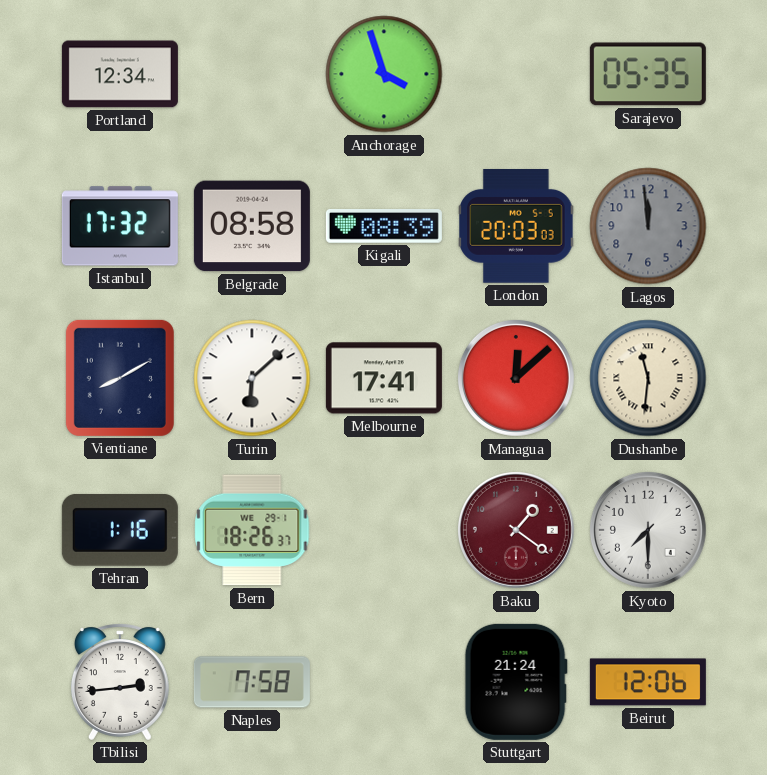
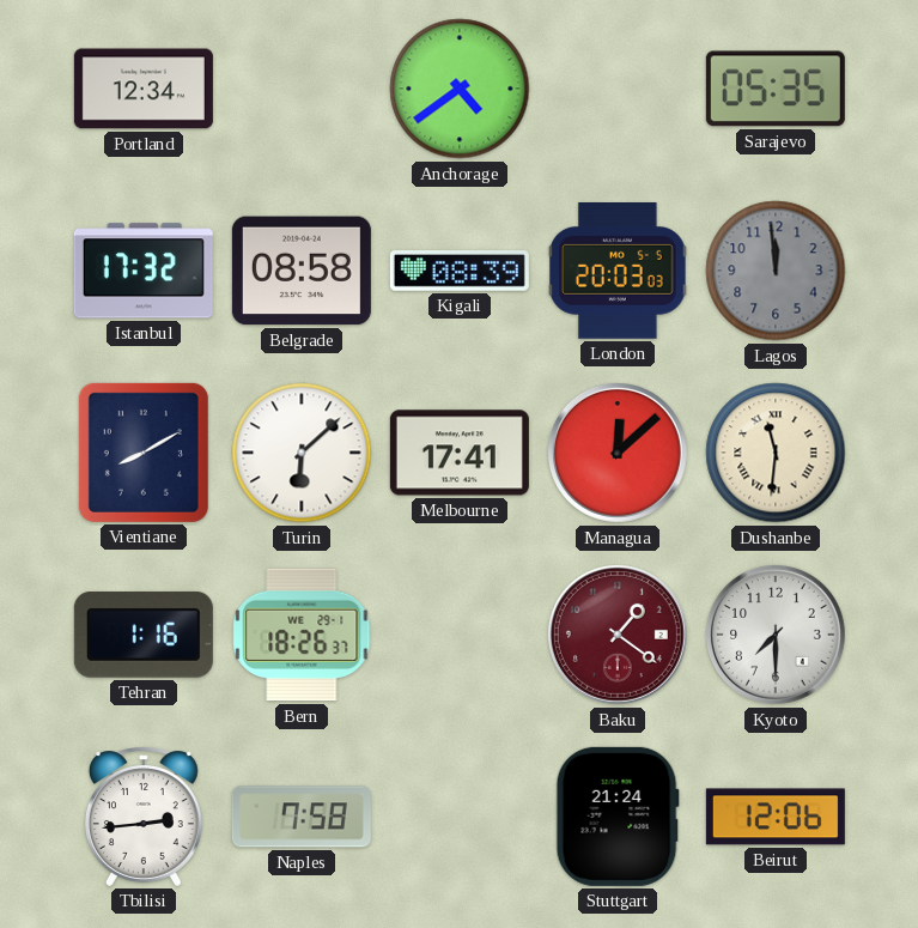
Anchorage: 3:57 -> 4:39
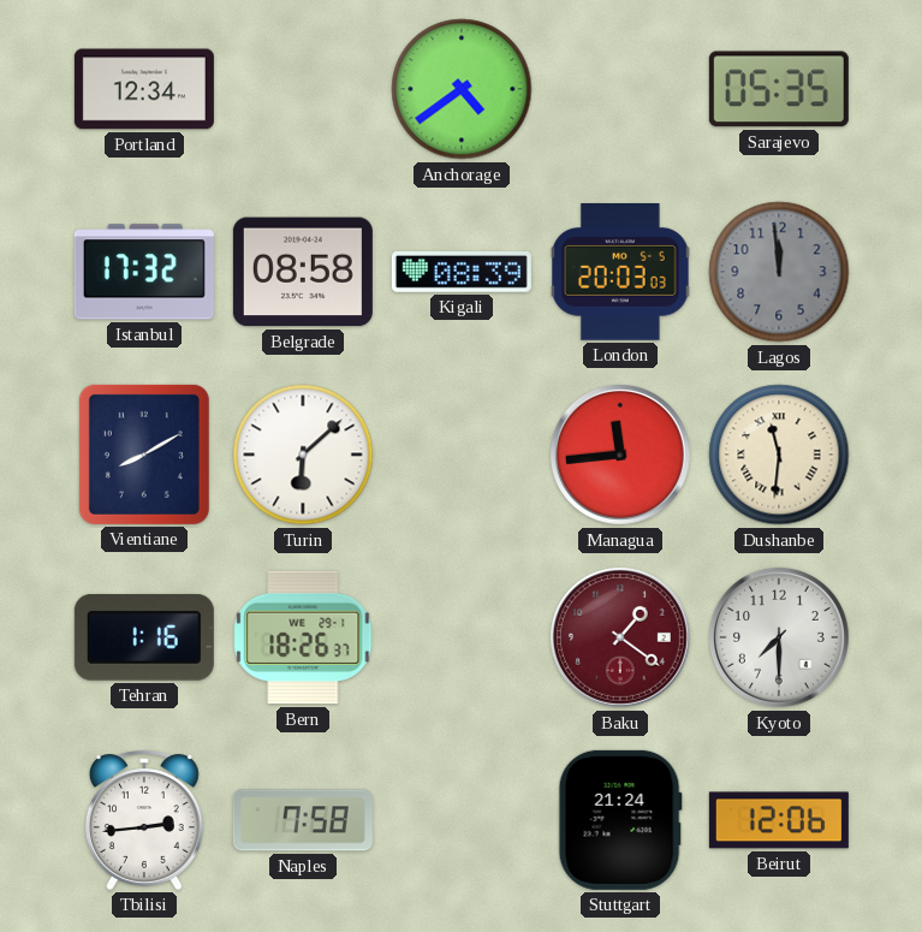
Melbourne: 17:41 -> none
Managua: 12:08 -> 11:44
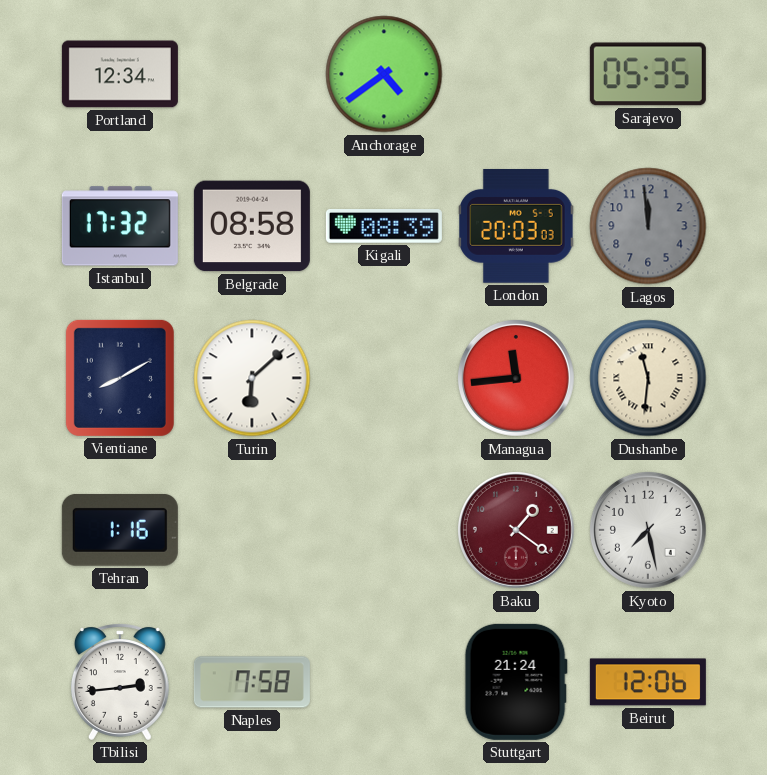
Bern: 18:26 -> none
Kyoto: 7:30 -> 7:28
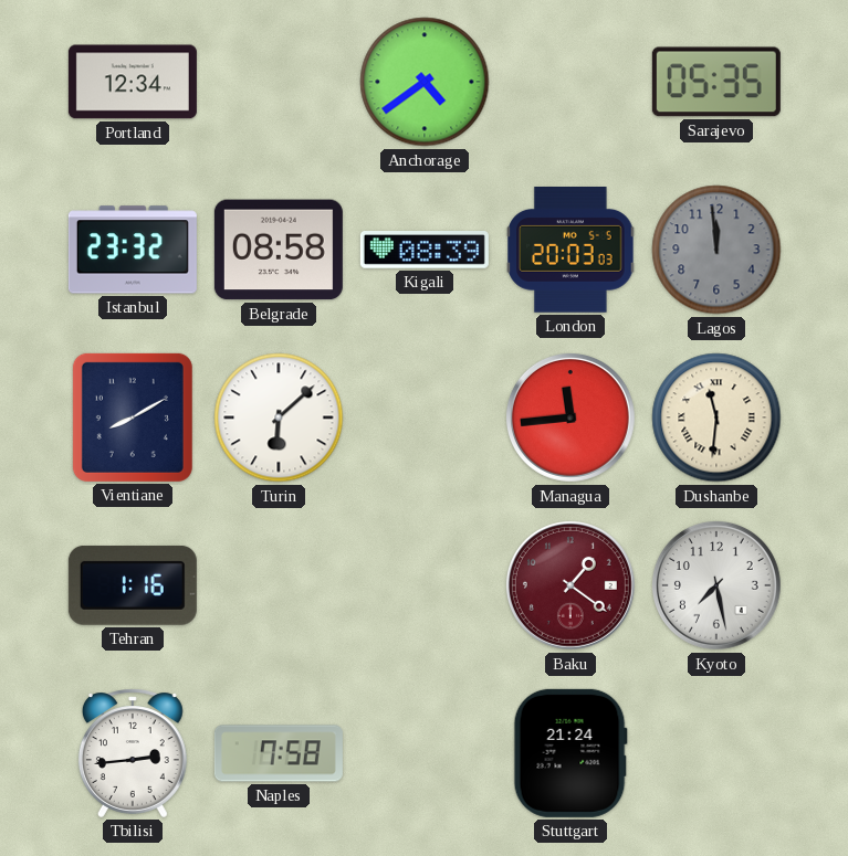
Istanbul: 17:32 -> 23:32
Beirut: 12:06 -> none
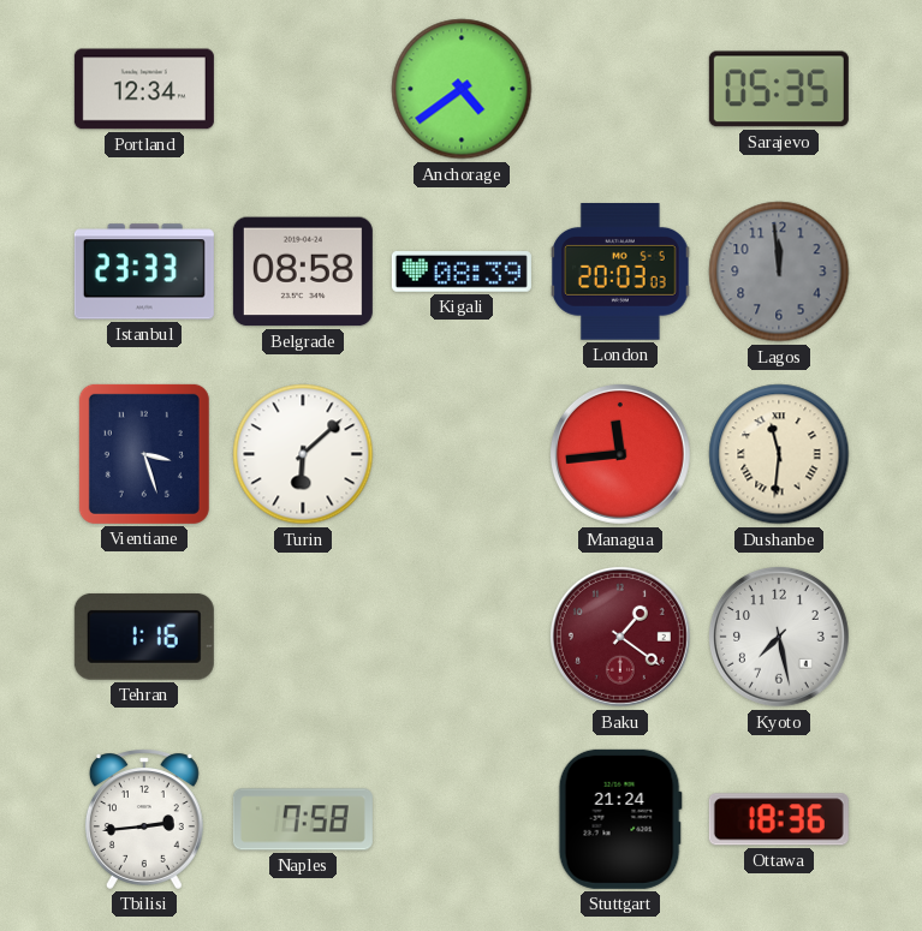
Istanbul: 23:32 -> 23:33
Vientiane: 8:10 -> 3:27
Ottawa: none -> 18:36
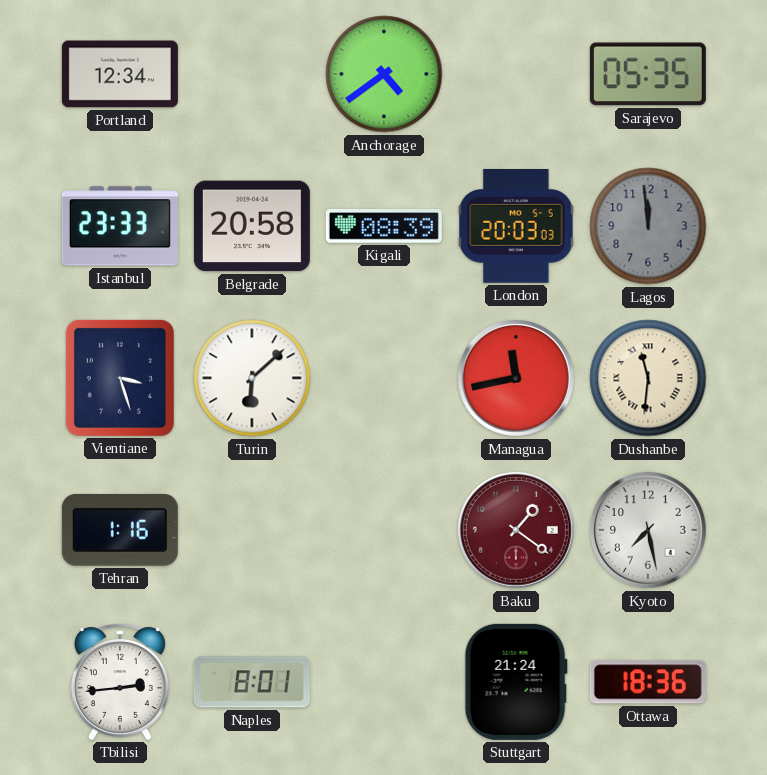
Belgrade: 08:58 -> 20:58
Managua: 11:44 -> 11:43
Naples: 7:58 -> 8:01
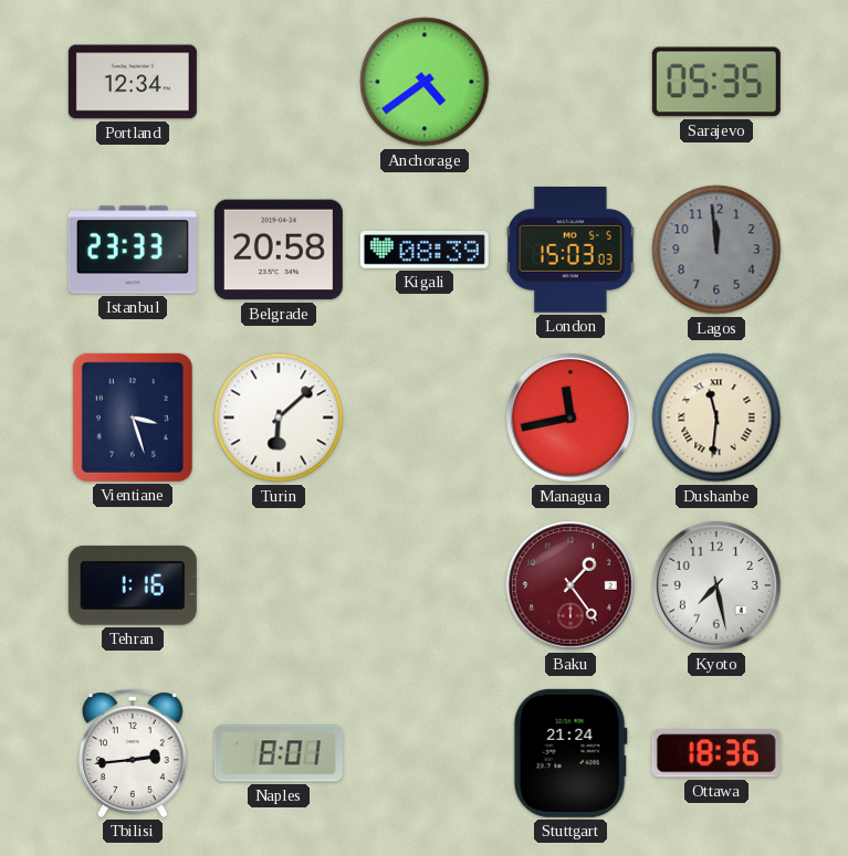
London: 20:03 -> 15:03
Baku: 1:21 -> 1:24
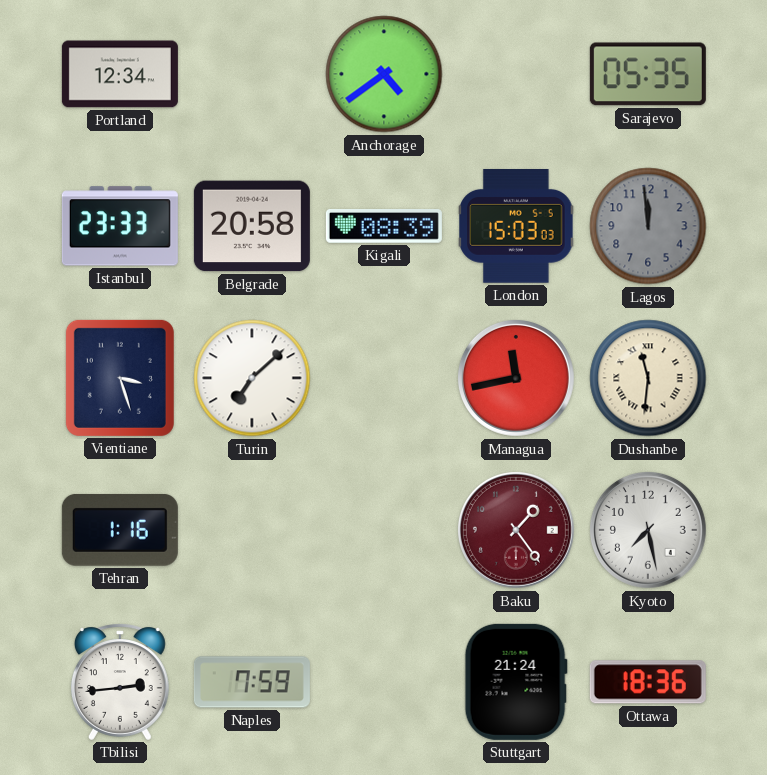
Turin: 6:08 -> 7:08
Naples: 8:01 -> 7:59
